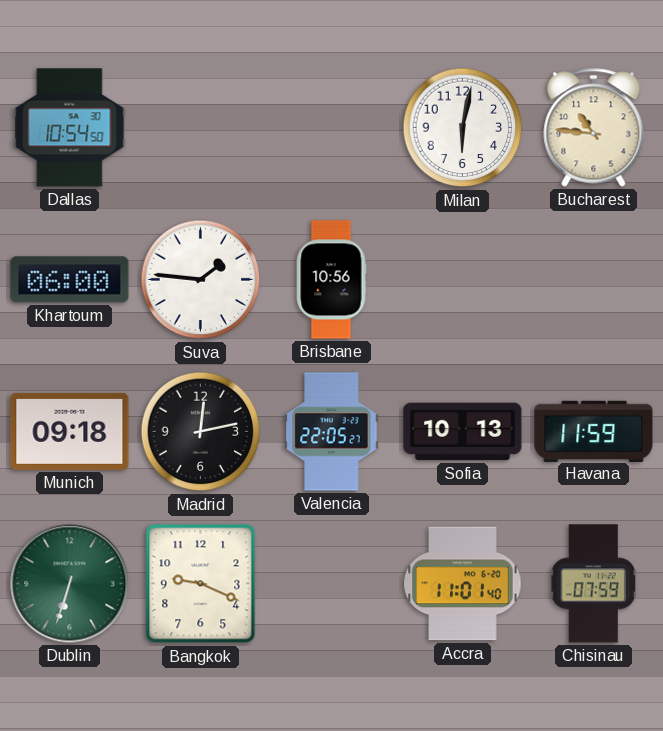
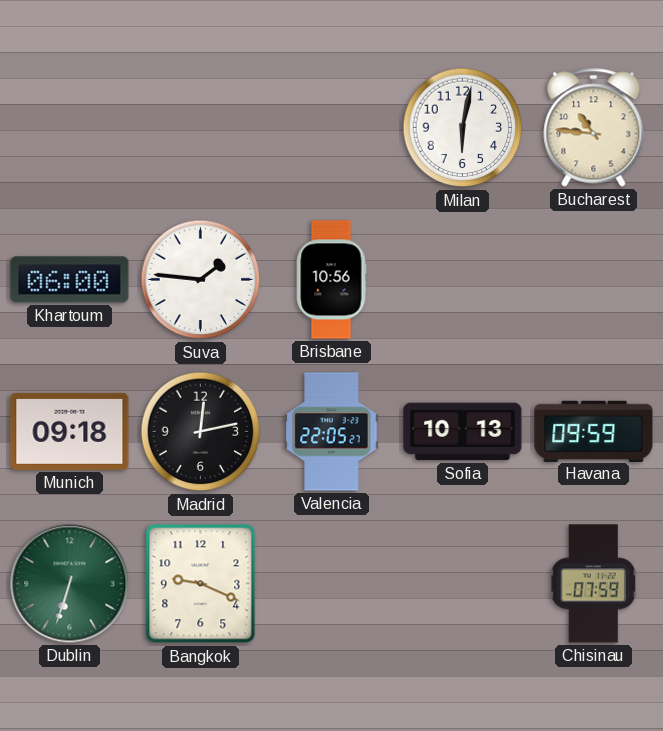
Dallas: 10:54 -> none
Havana: 11:59 -> 09:59
Accra: 11:01 -> none
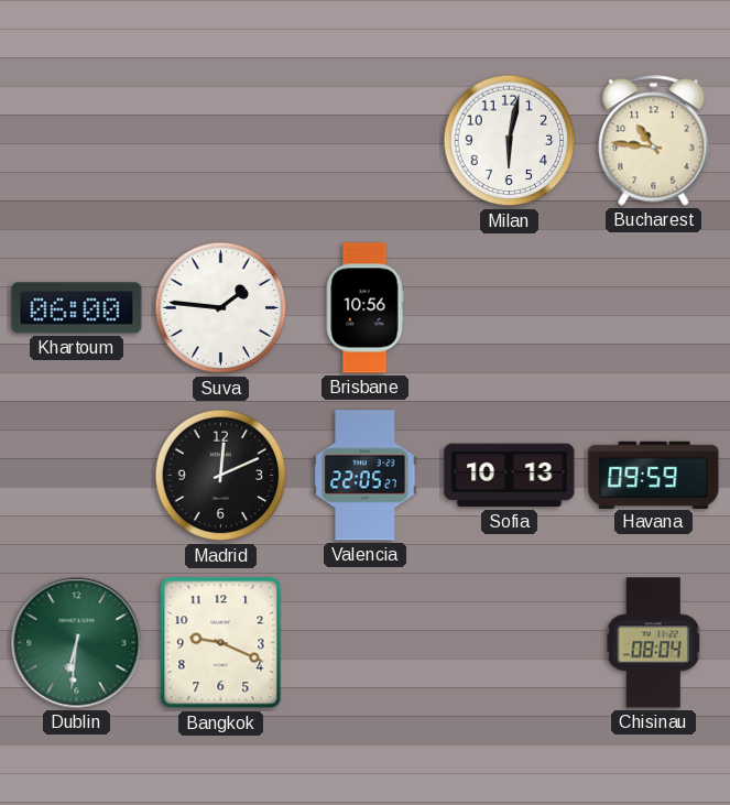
Munich: 09:18 -> none
Madrid: 12:13 -> 12:11
Dublin: 6:33 -> 6:31
Chisinau: 07:59 -> 08:04
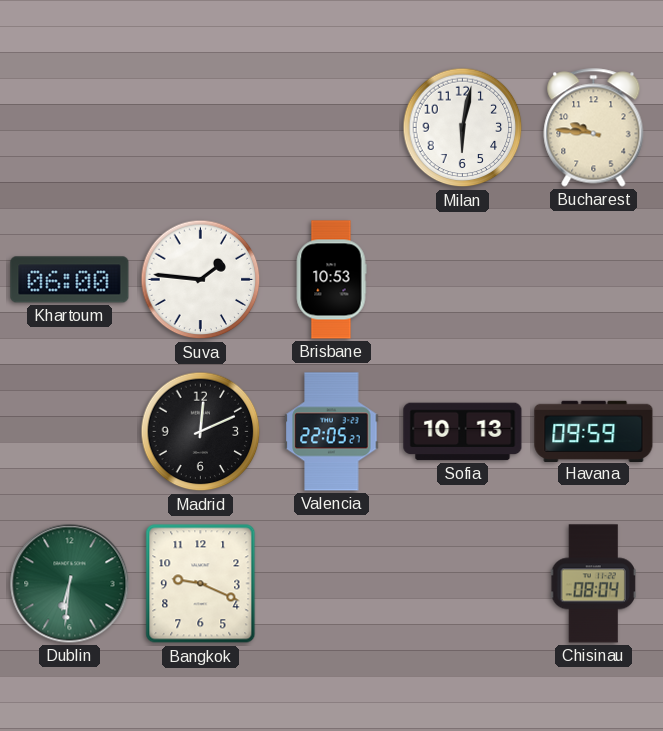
Bucharest: 10:46 -> 9:46
Brisbane: 10:56 -> 10:53
